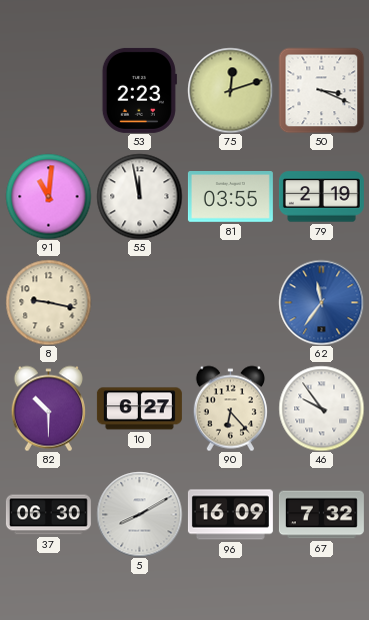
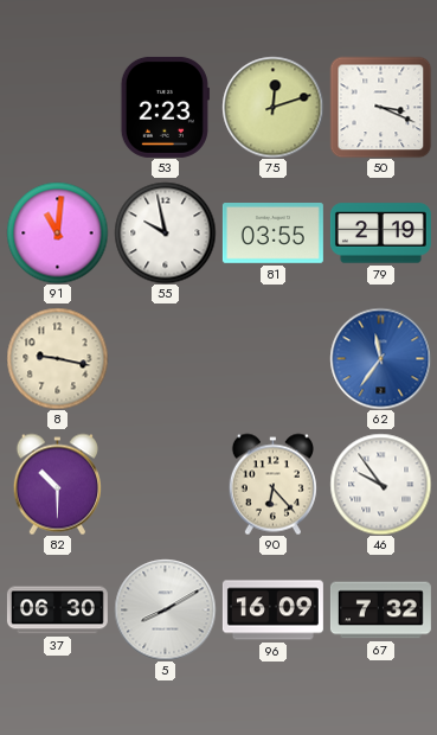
55: 11:58 -> 9:58
10: 6:27 -> none
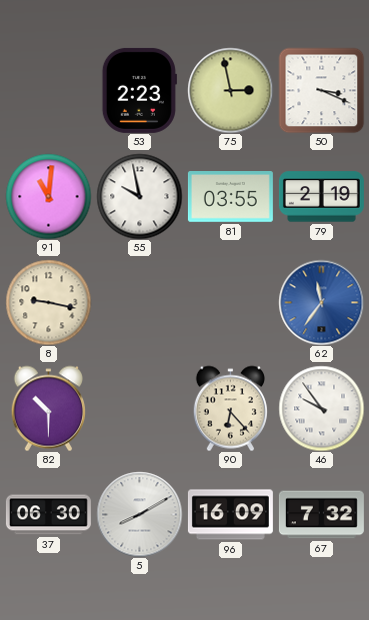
75: 12:12 -> 2:58
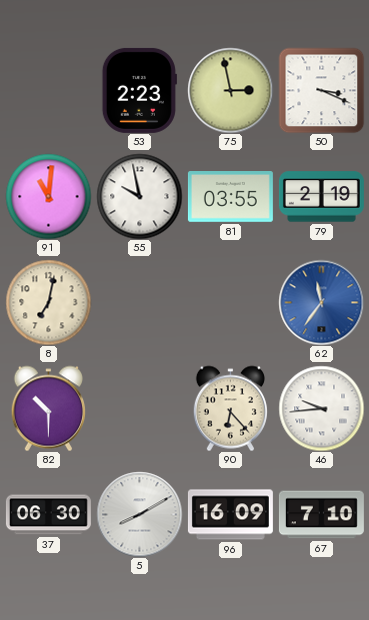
8: 9:17 -> 7:02
46: 9:54 -> 9:44
67: 7:32 -> 7:10
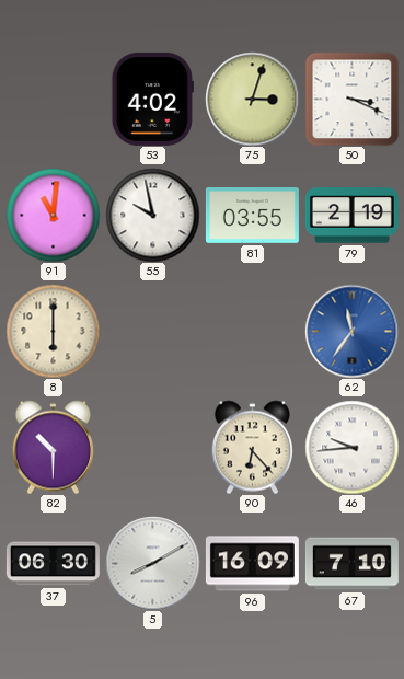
53: 2:23 -> 4:02
75: 2:58 -> 3:03
8: 7:02 -> 6:00
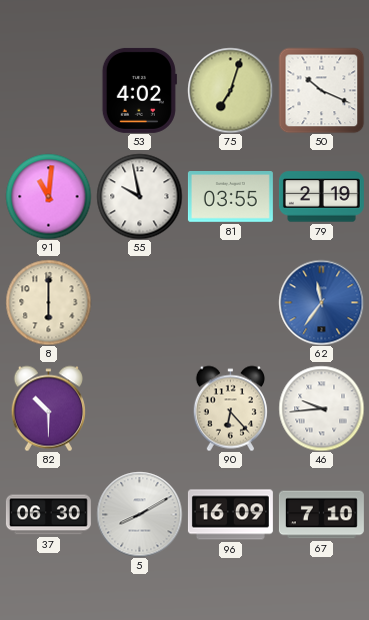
75: 3:03 -> 7:03
50: 3:19 -> 10:19
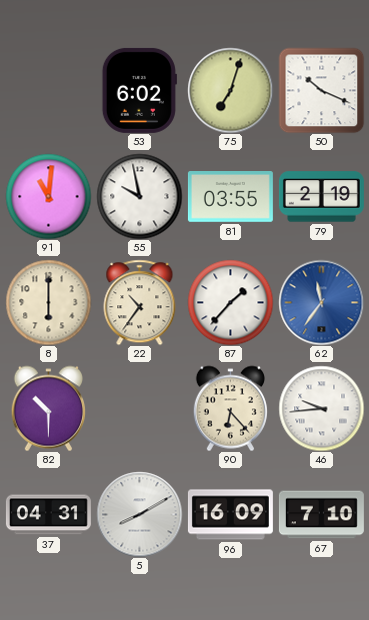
53: 4:02 -> 6:02
22: none -> 10:36
87: none -> 1:37
37: 06:30 -> 04:31
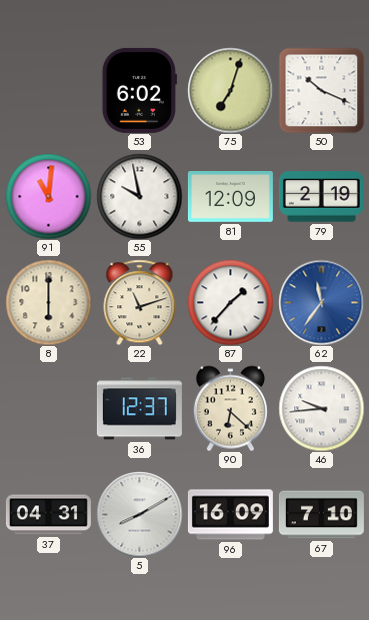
81: 03:55 -> 12:09
22: 10:36 -> 11:12
82: 10:30 -> none
36: none -> 12:37
90: 6:23 -> 6:22
